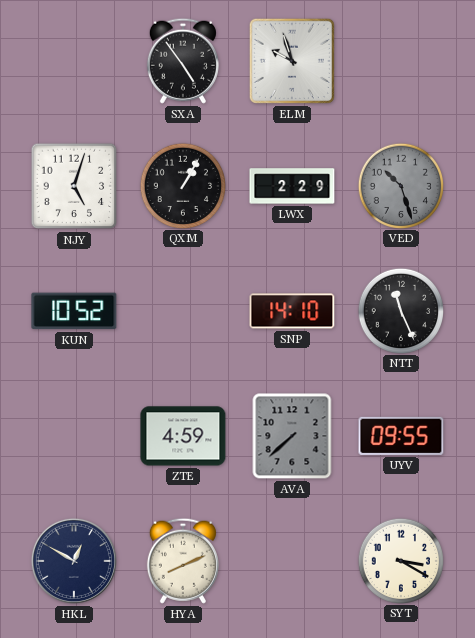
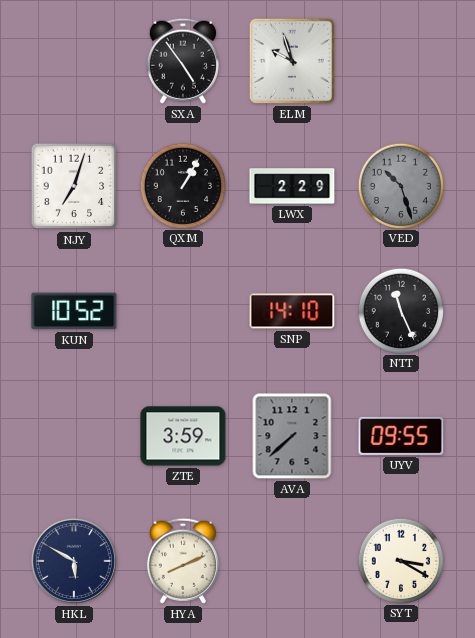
NJY: 5:03 -> 7:03
ZTE: 4:59 -> 3:59
HKL: 12:50 -> 5:50
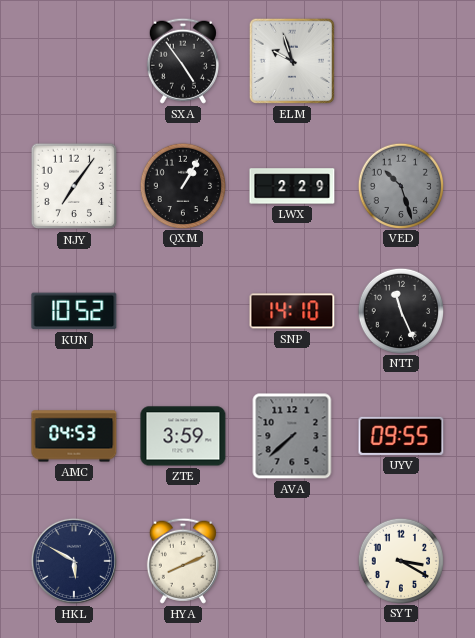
NJY: 7:03 -> 7:06
AMC: none -> 04:53
